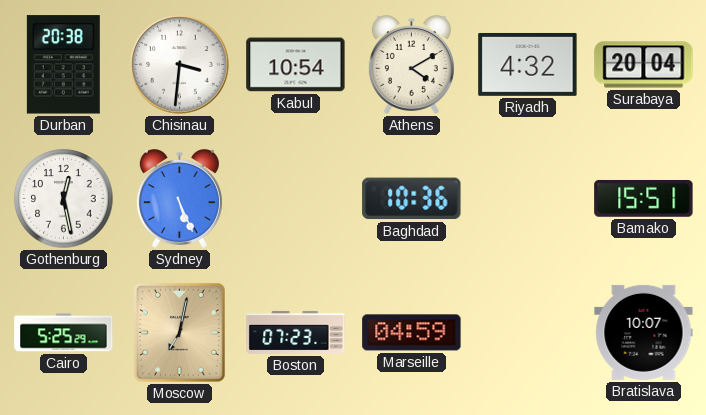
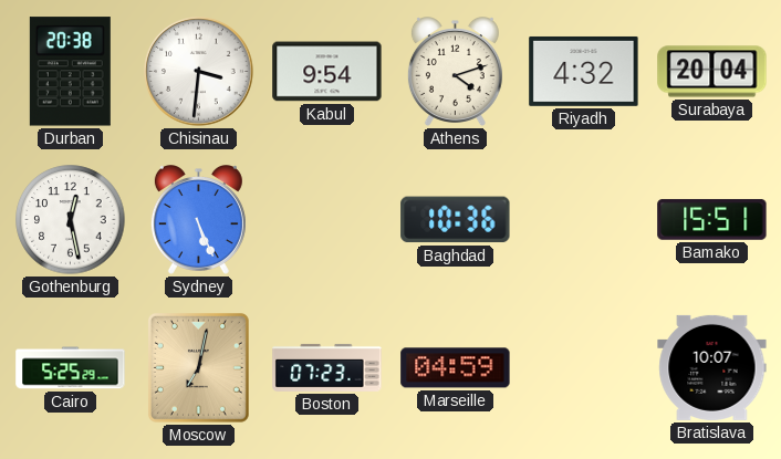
Kabul: 10:54 -> 9:54
Athens: 4:10 -> 4:12
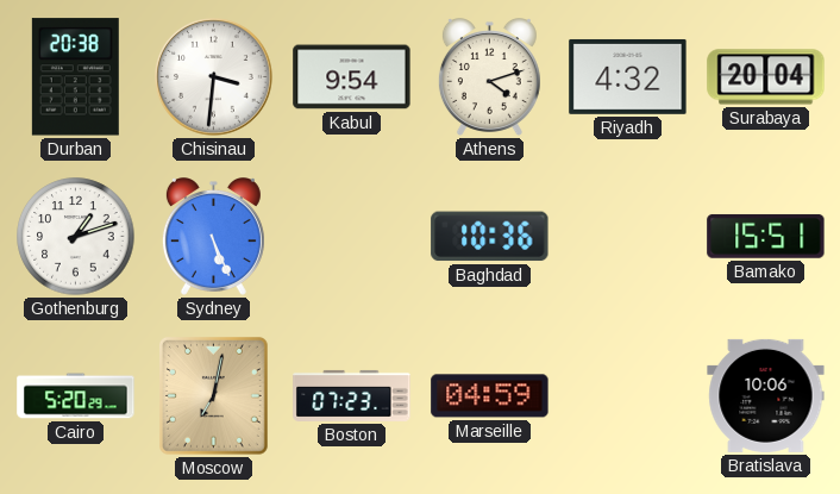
Gothenburg: 12:28 -> 1:12
Cairo: 5:25 -> 5:20
Bratislava: 10:07 -> 10:06
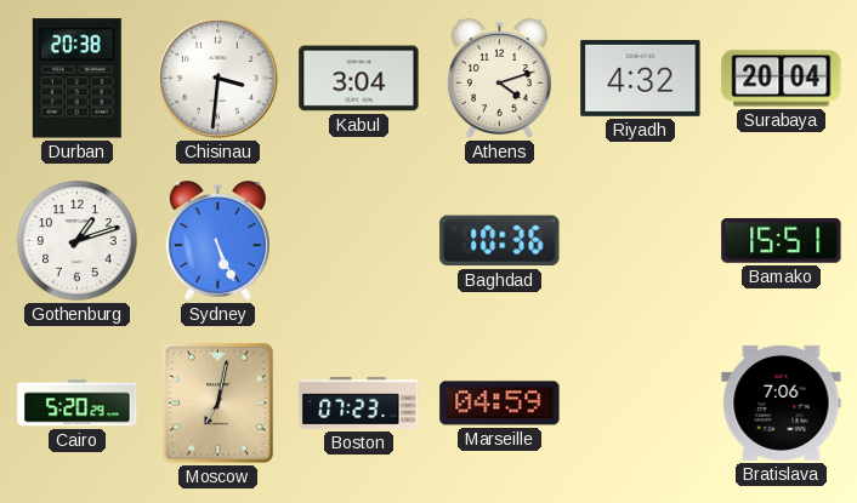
Kabul: 9:54 -> 3:04
Bratislava: 10:06 -> 7:06
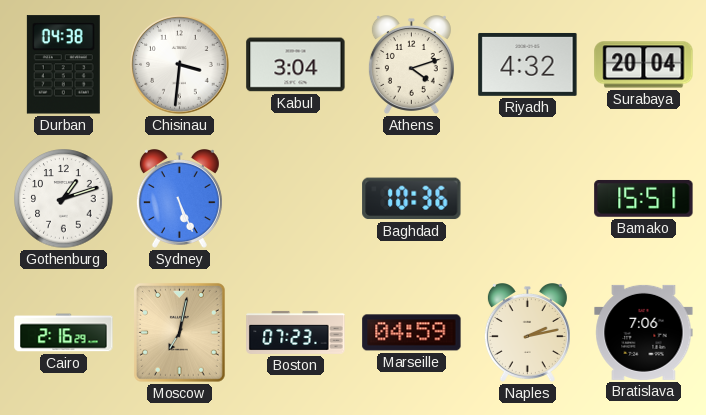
Durban: 20:38 -> 04:38
Cairo: 5:20 -> 2:16
Naples: none -> 2:13
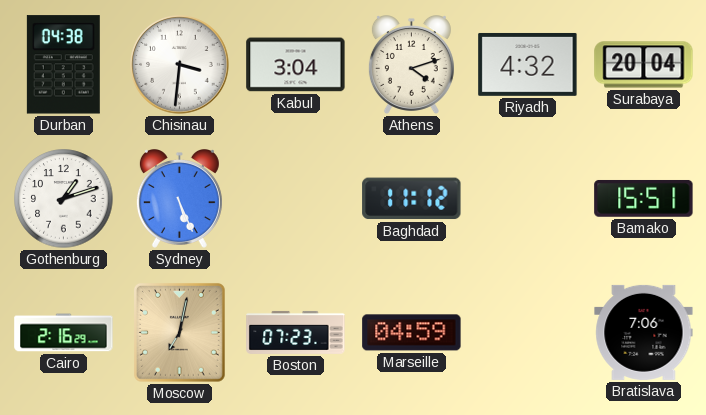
Baghdad: 10:36 -> 11:12
Naples: 2:13 -> none
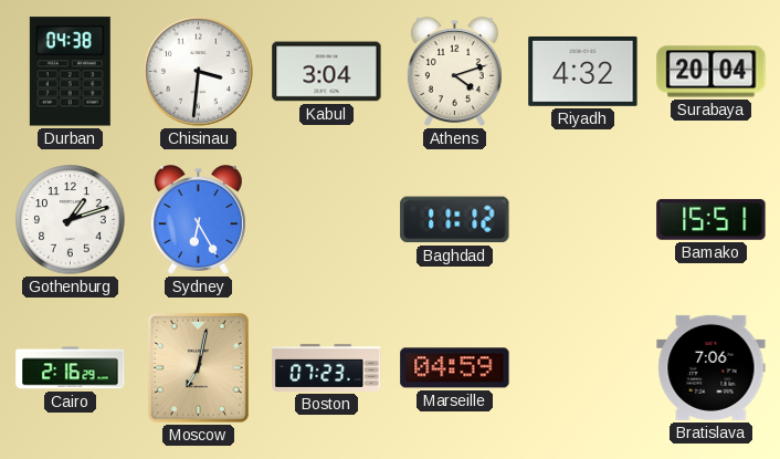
Sydney: 5:26 -> 6:25
